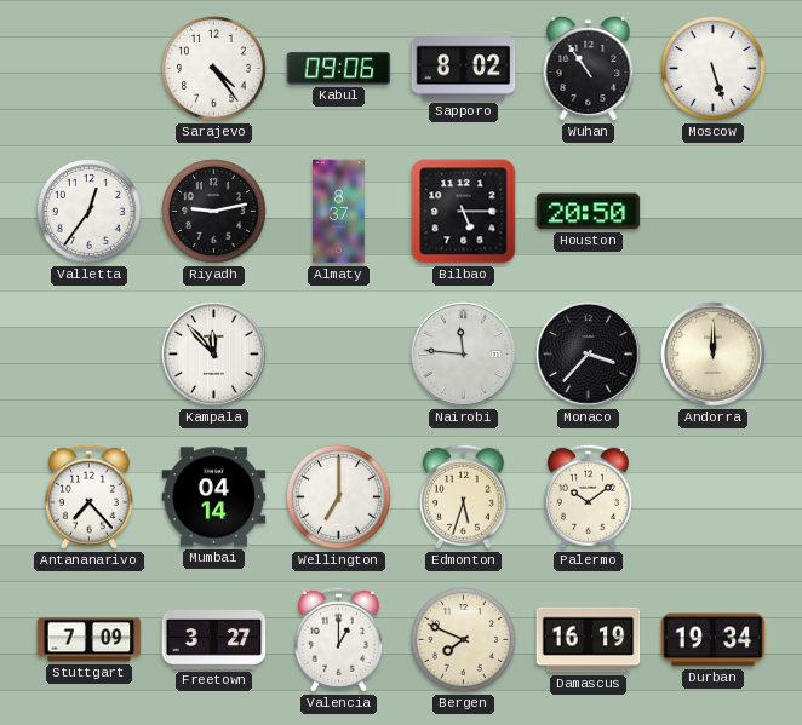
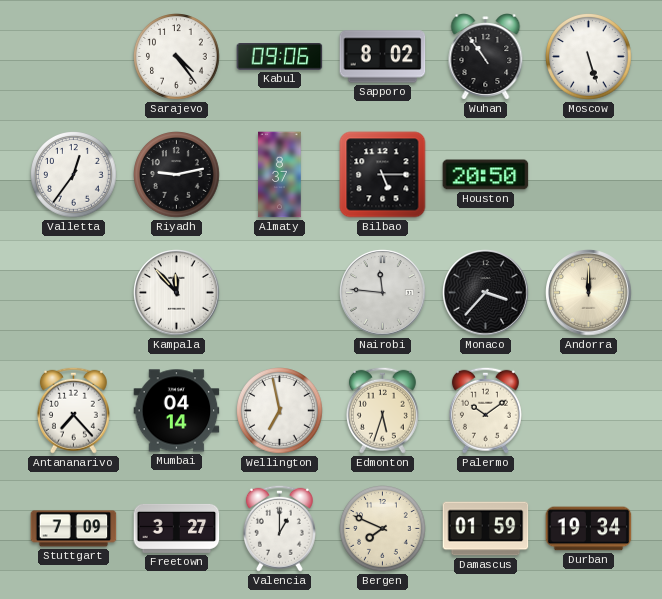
Wellington: 7:00 -> 6:58
Damascus: 16:19 -> 01:59
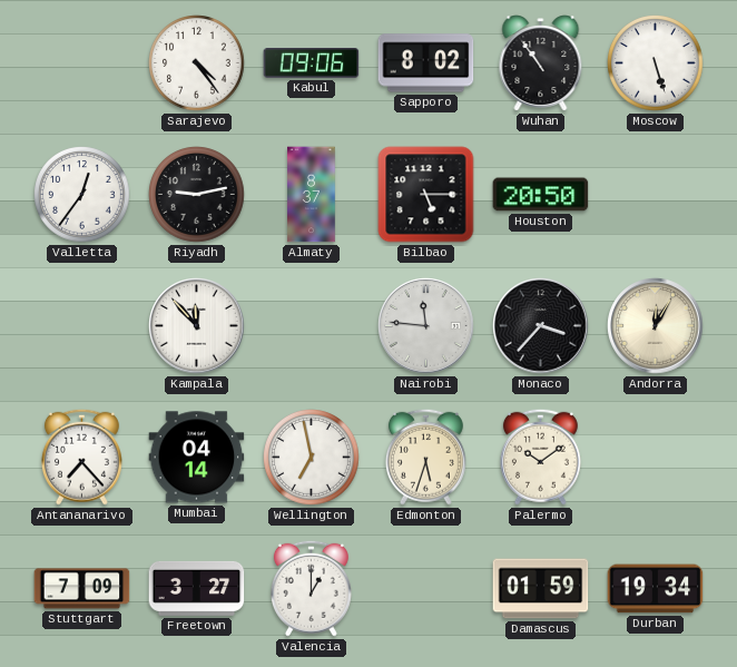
Andorra: 12:00 -> 12:05
Bergen: 7:49 -> none
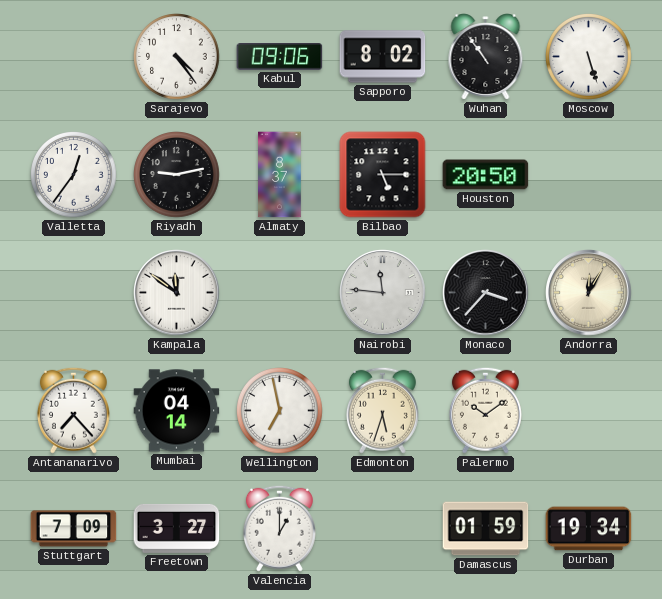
Kampala: 11:53 -> 11:51
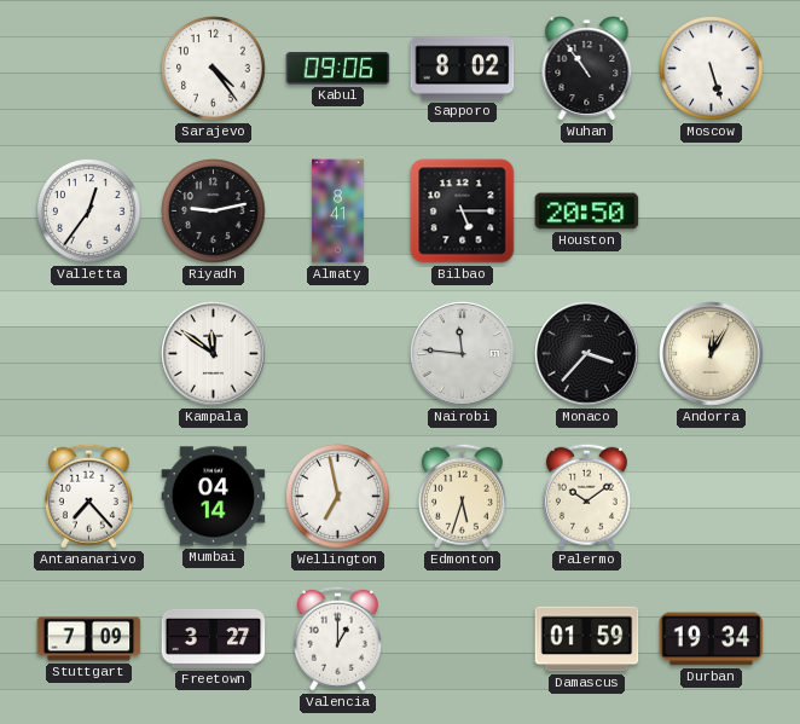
Almaty: 8:37 -> 8:41
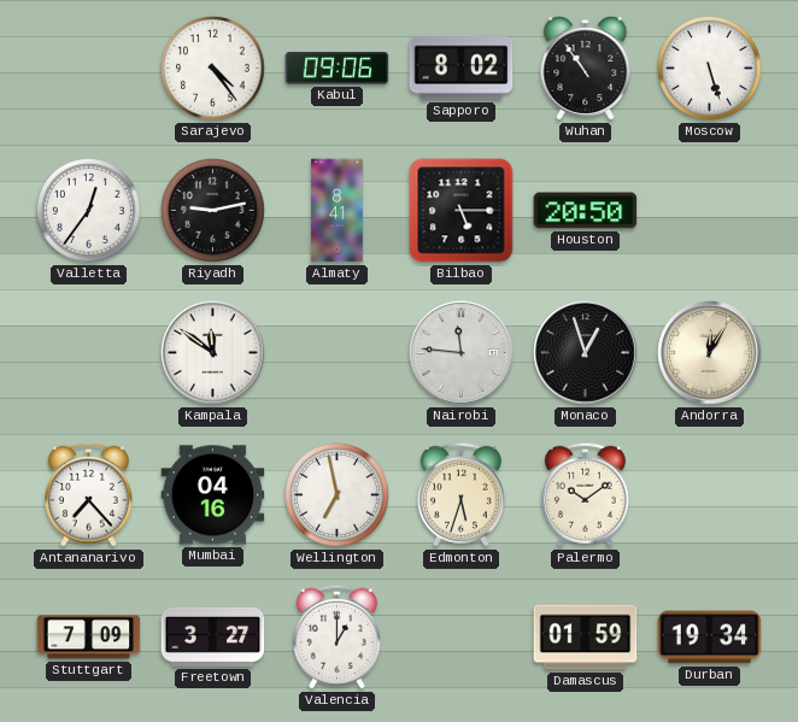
Monaco: 3:37 -> 12:57
Mumbai: 04:14 -> 04:16
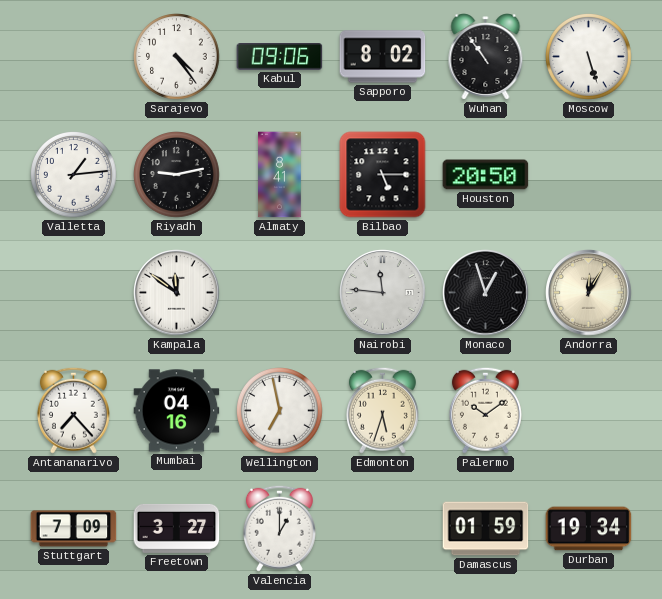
Valletta: 12:36 -> 1:14
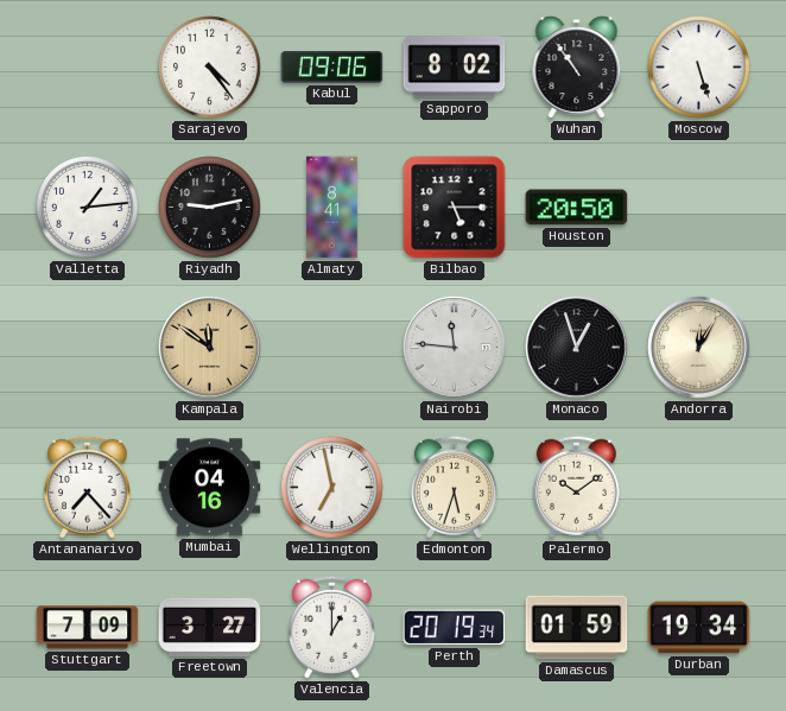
Kampala dial: white -> champagne
Perth: none -> 20:19
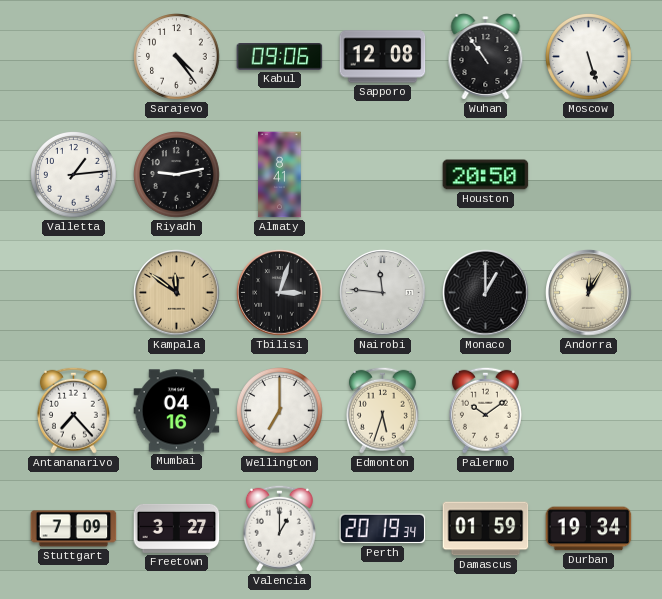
Sapporo: 8:02 -> 12:08
Bilbao: 5:15 -> none
Tbilisi: none -> 3:03
Monaco: 12:57 -> 1:00
Wellington: 6:58 -> 7:00
